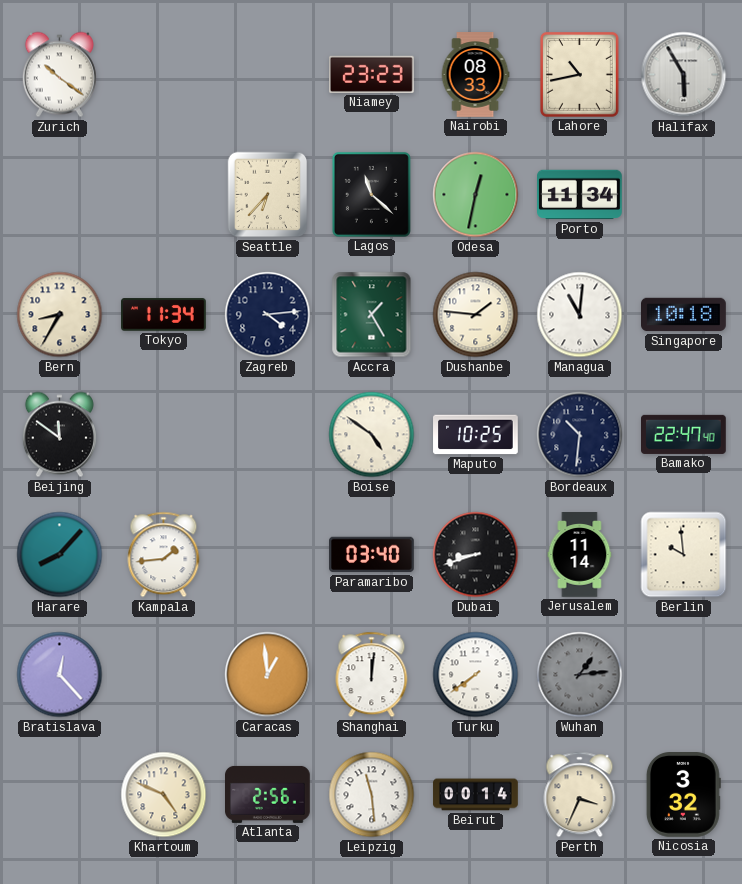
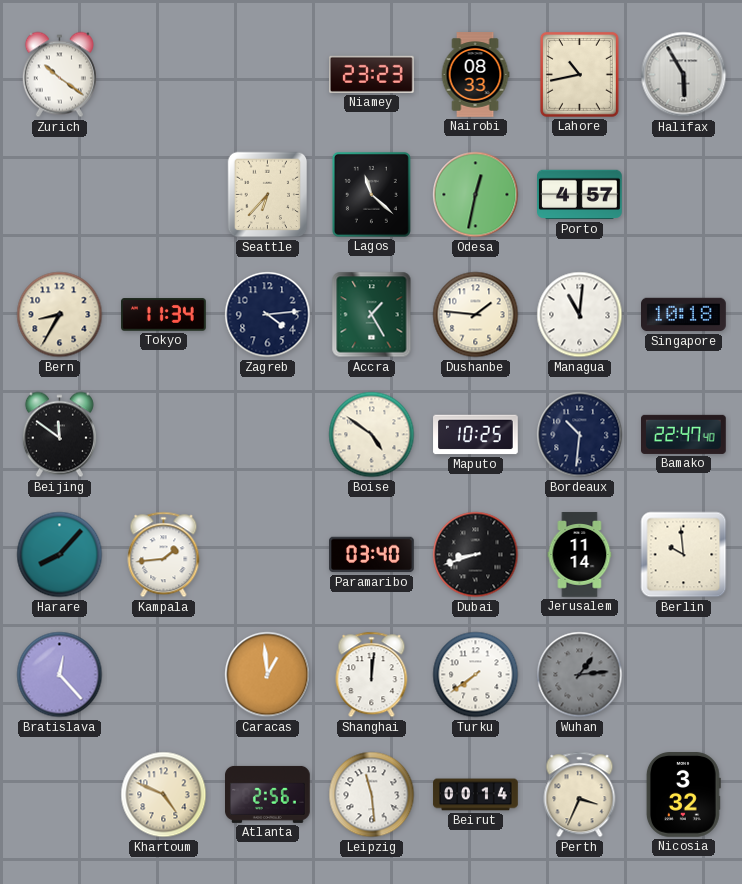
Porto: 11:34 -> 4:57
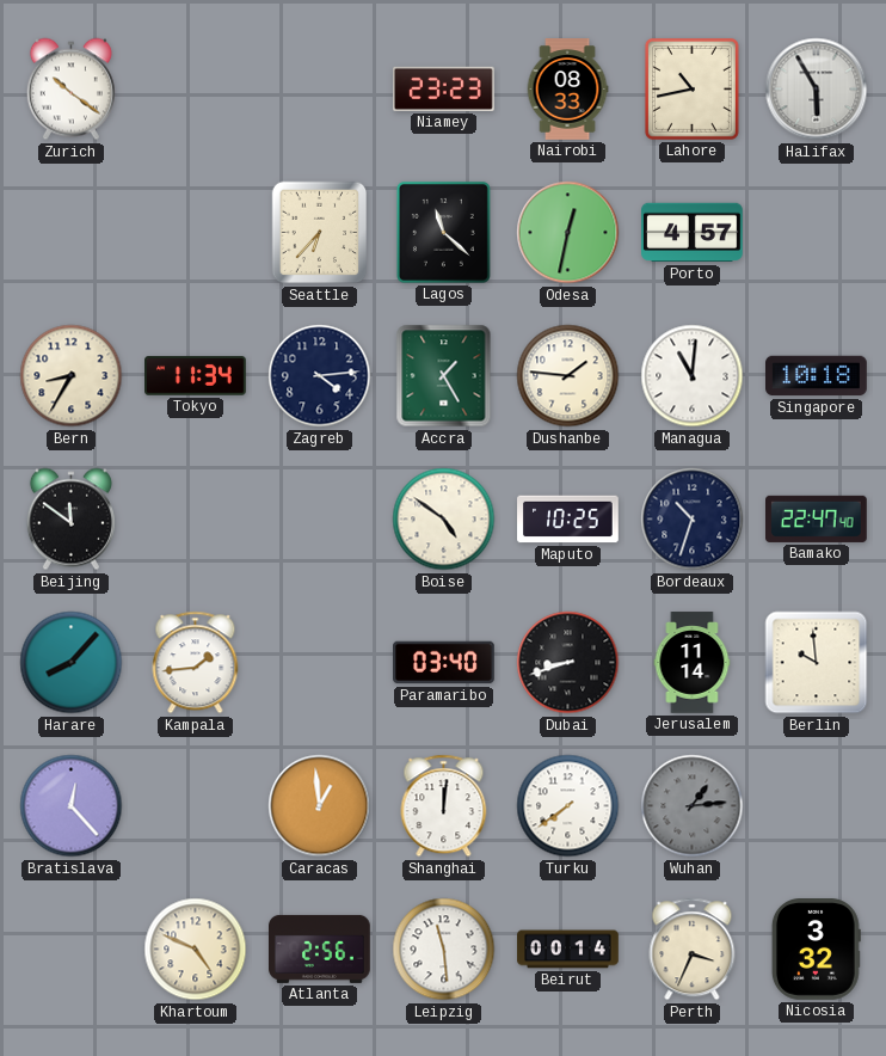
Bordeaux: 10:31 -> 10:33
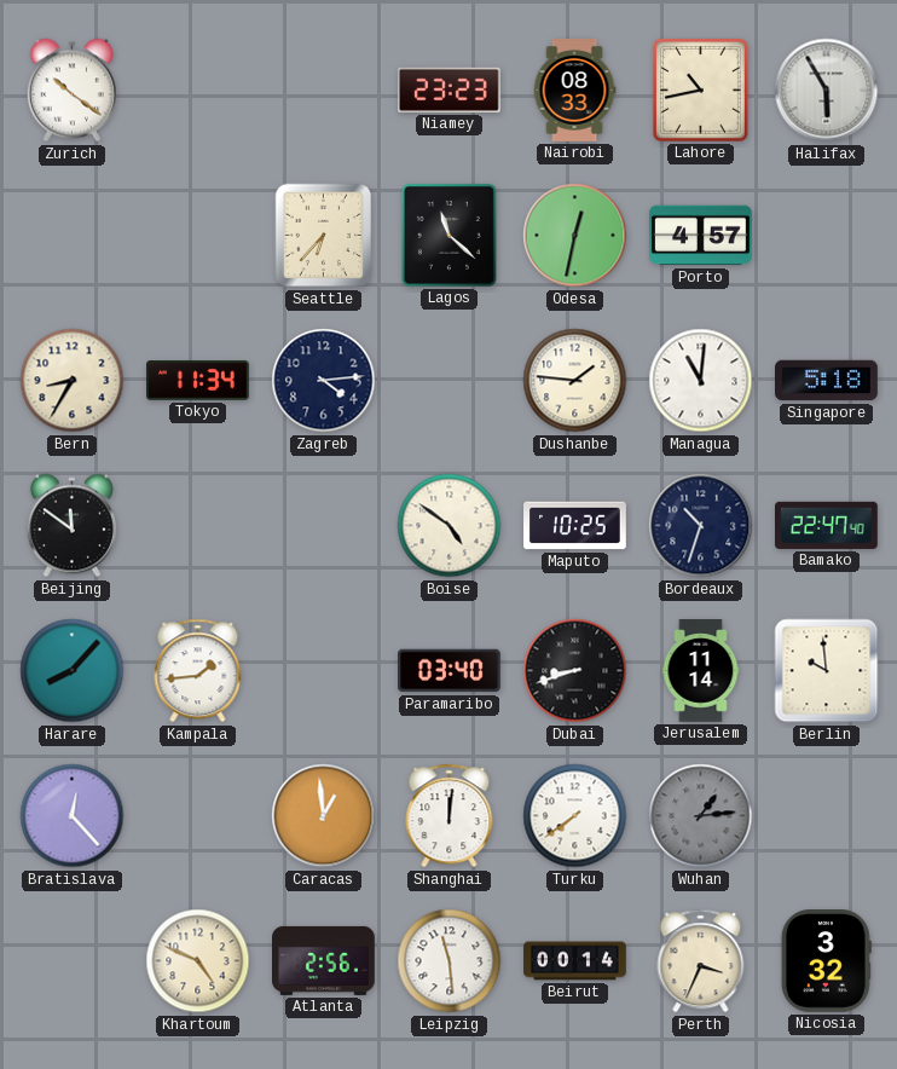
Accra: 1:25 -> none
Singapore: 10:18 -> 5:18
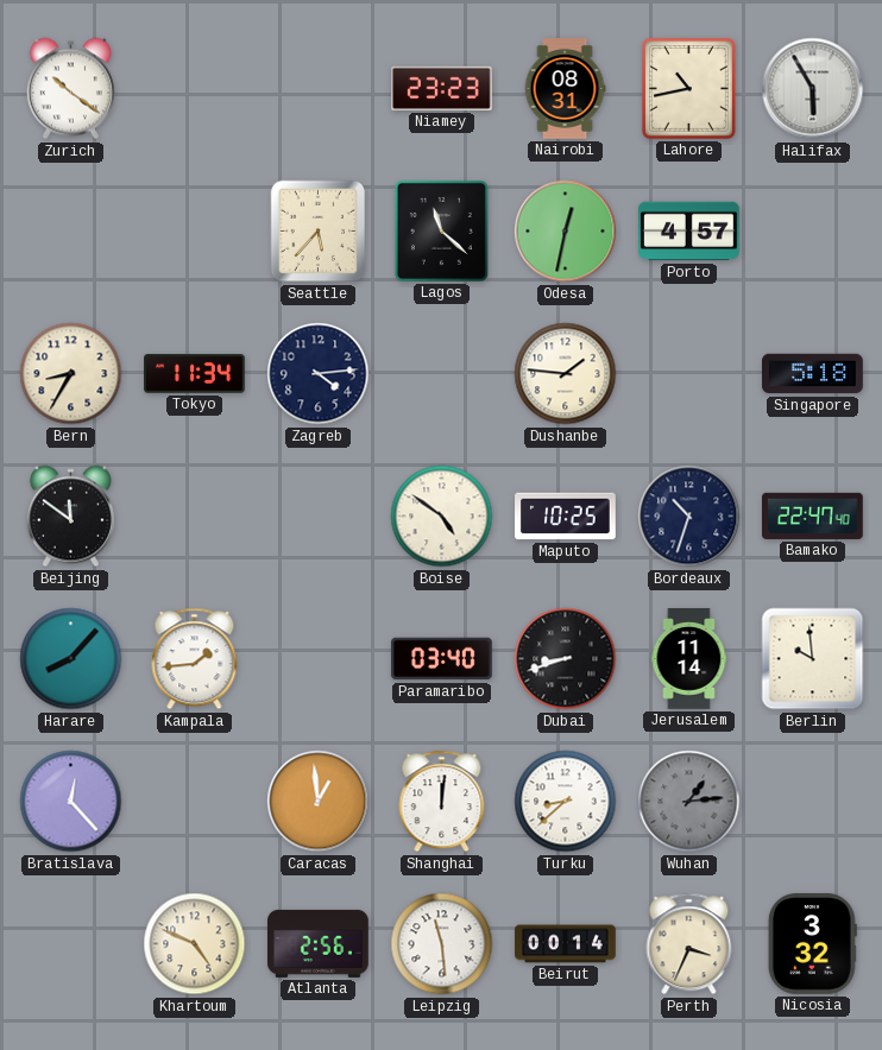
Nairobi: 08:33 -> 08:31
Seattle: 6:37 -> 5:37
Managua: 11:01 -> none
Turku: 7:39 -> 8:38
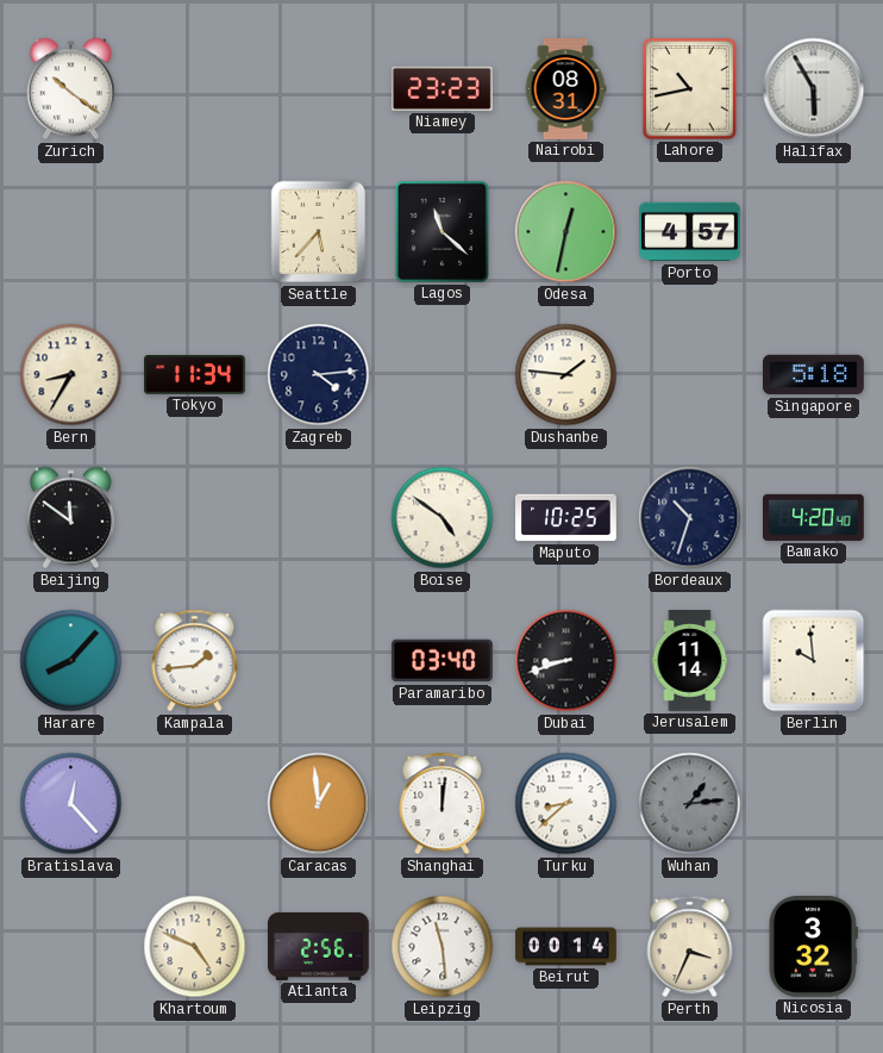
Bamako: 22:47 -> 4:20
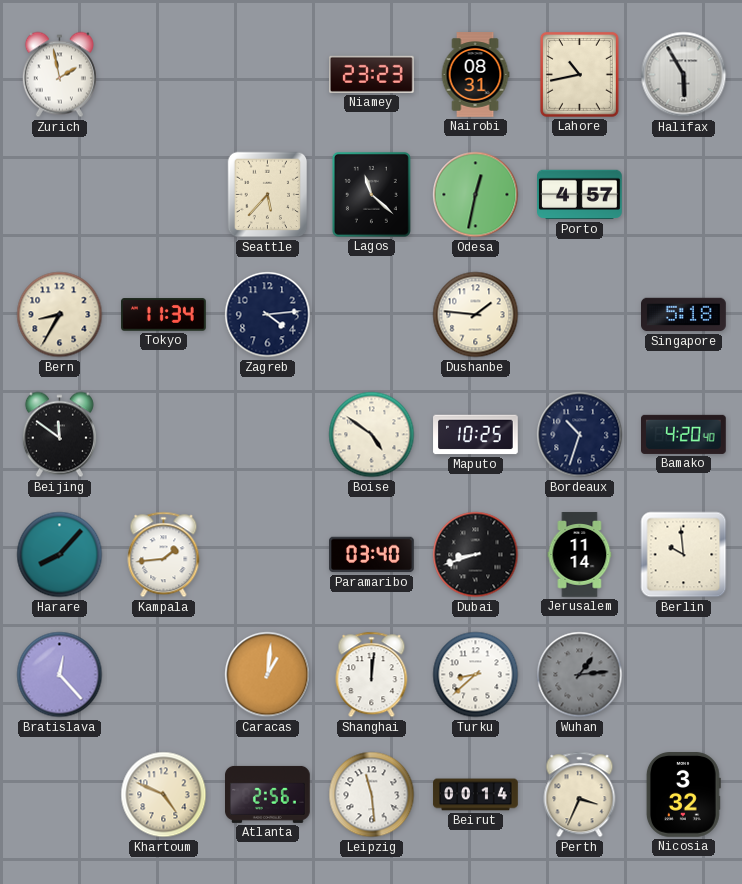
Zurich: 10:21 -> 1:58
Caracas: 12:59 -> 1:01
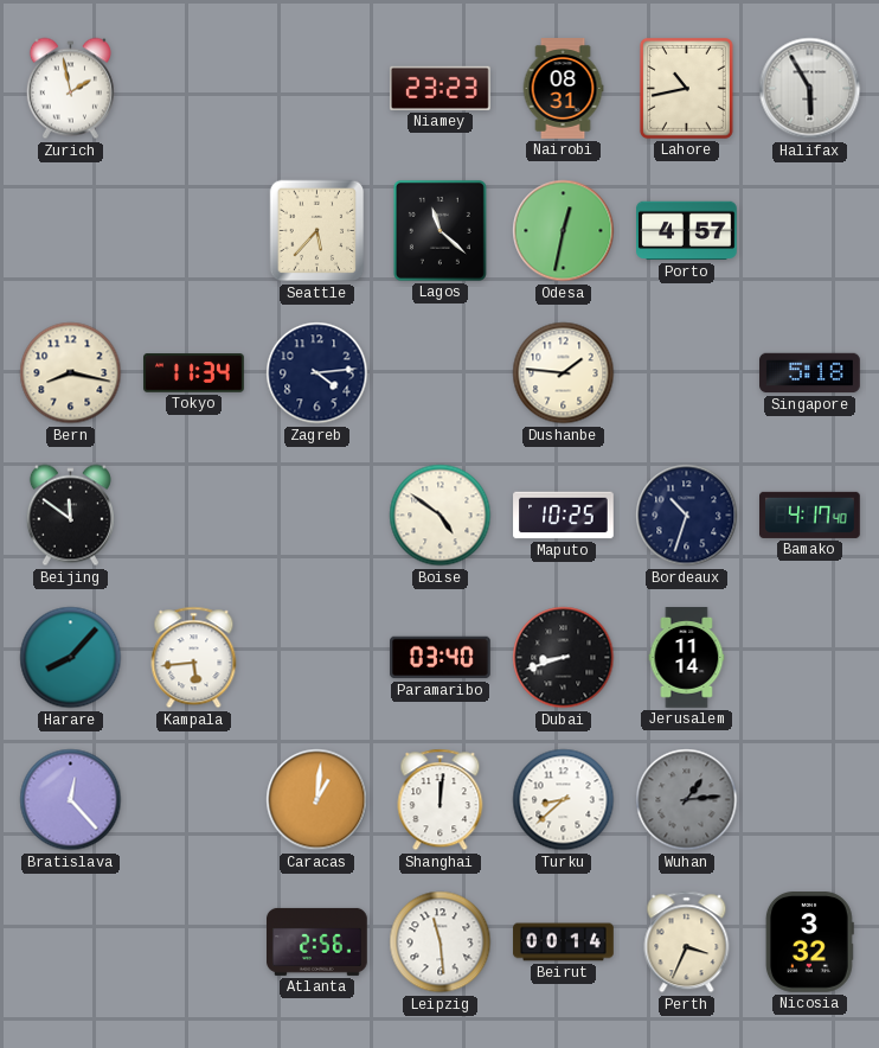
Bern: 8:35 -> 8:17
Bamako: 4:20 -> 4:17
Kampala: 1:44 -> 5:44
Berlin: 9:59 -> none
Khartoum: 4:49 -> none
